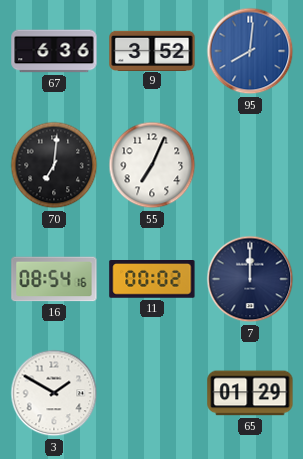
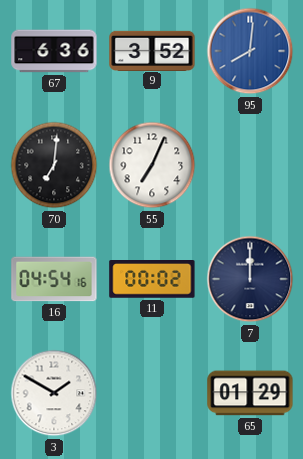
16: 08:54 -> 04:54
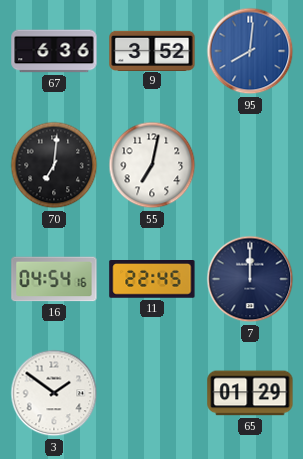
55: 7:04 -> 7:02
11: 00:02 -> 22:45
3: 1:50 -> 1:51
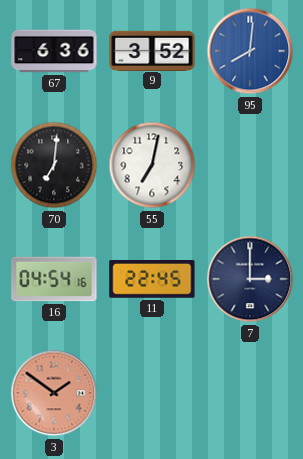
7: 12:00 -> 3:00
3 dial: white -> salmon
65: 01:29 -> none
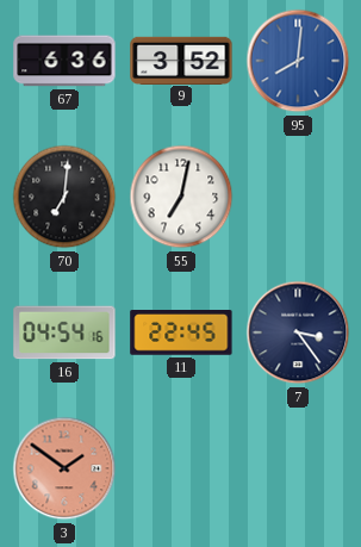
7: 3:00 -> 3:24
